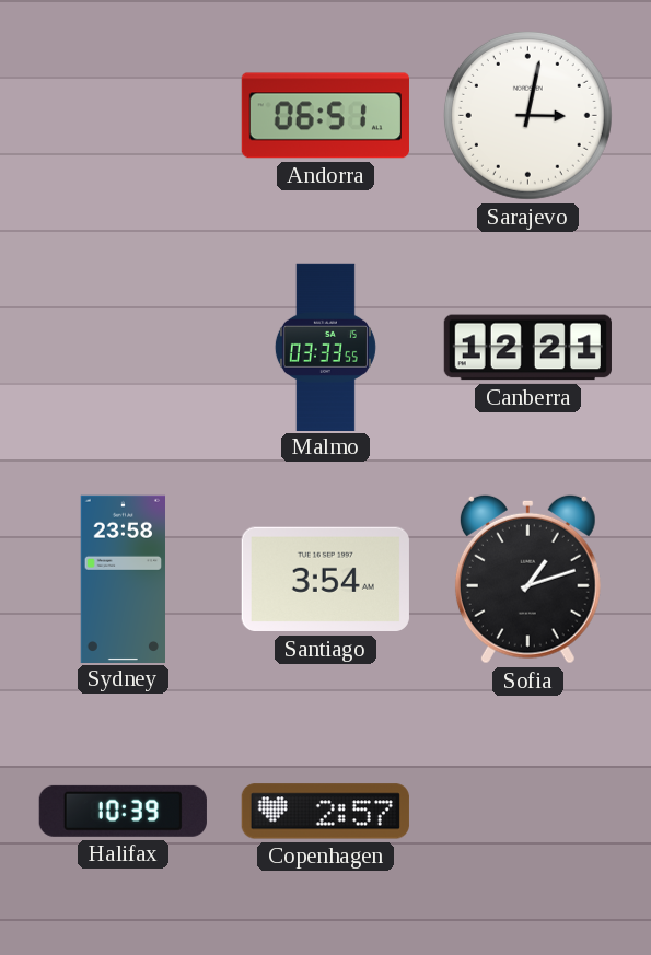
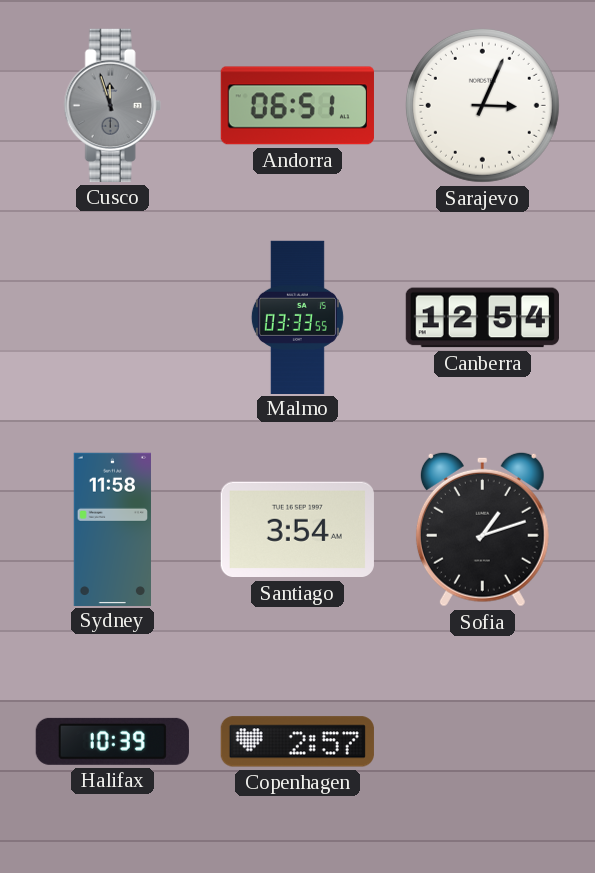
Cusco: none -> 11:57
Sarajevo: 3:02 -> 3:04
Canberra: 12:21 -> 12:54
Sydney: 23:58 -> 11:58
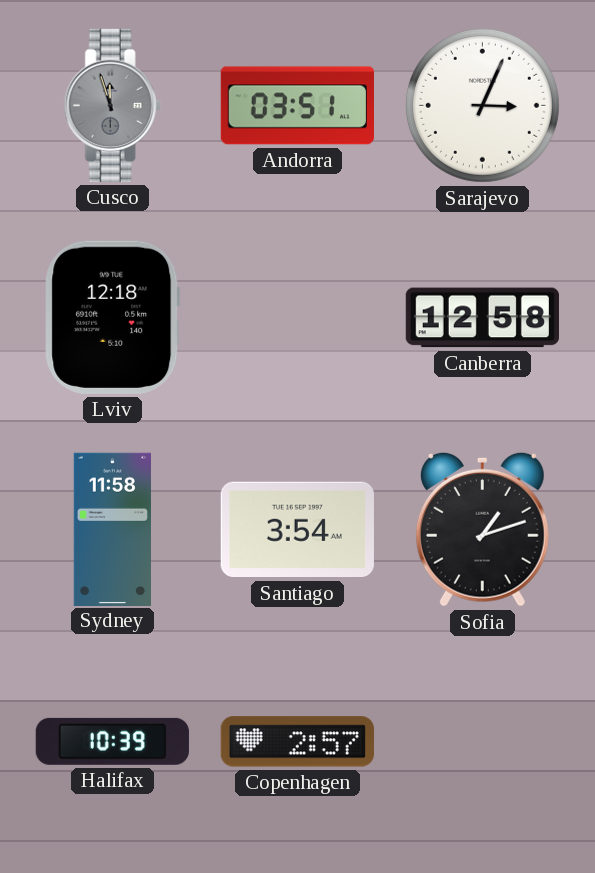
Andorra: 06:51 -> 03:51
Lviv: none -> 12:18
Malmo: 03:33 -> none
Canberra: 12:54 -> 12:58
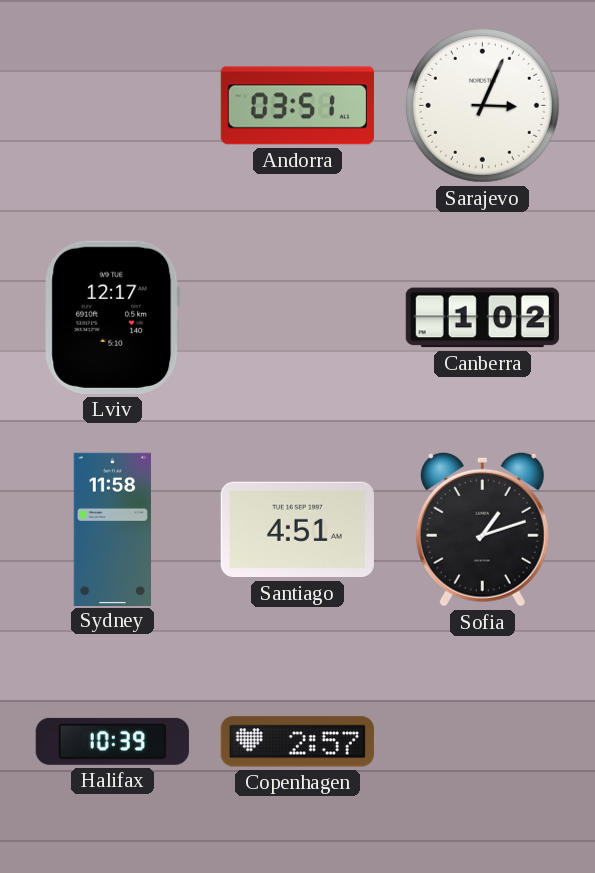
Cusco: 11:57 -> none
Lviv: 12:18 -> 12:17
Canberra: 12:58 -> 1:02
Santiago: 3:54 -> 4:51
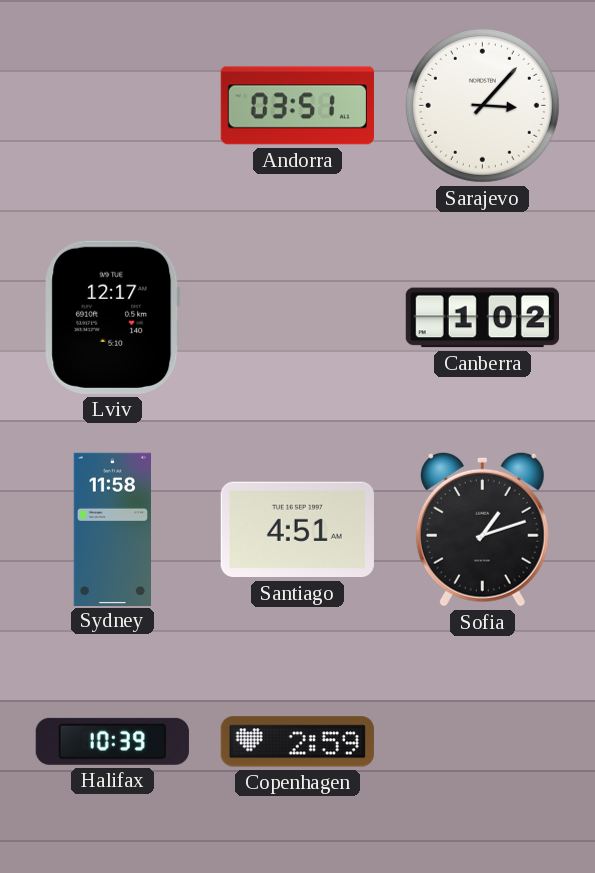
Sarajevo: 3:04 -> 3:07
Copenhagen: 2:57 -> 2:59
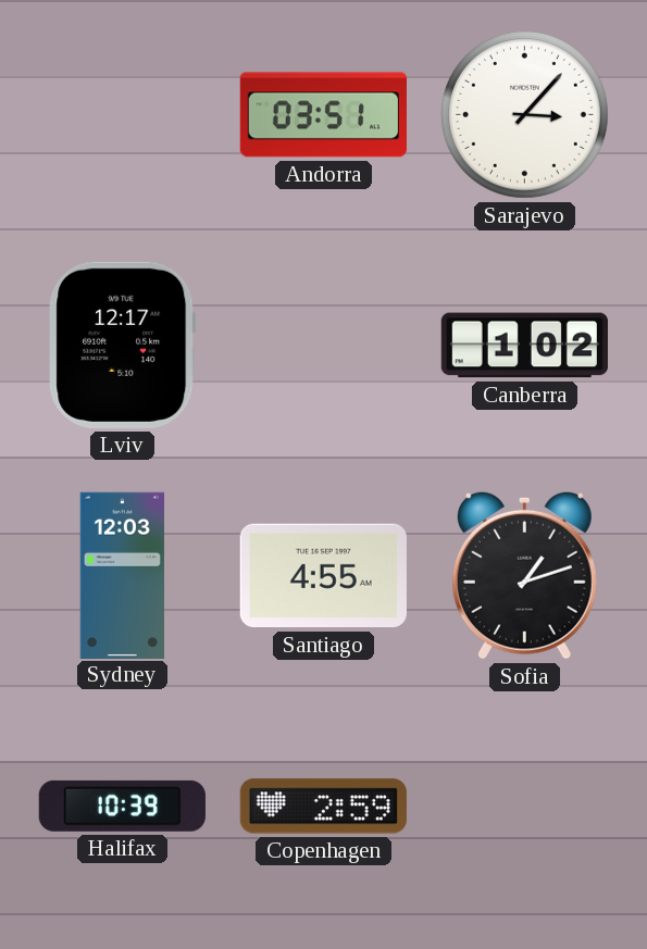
Sydney: 11:58 -> 12:03
Santiago: 4:51 -> 4:55
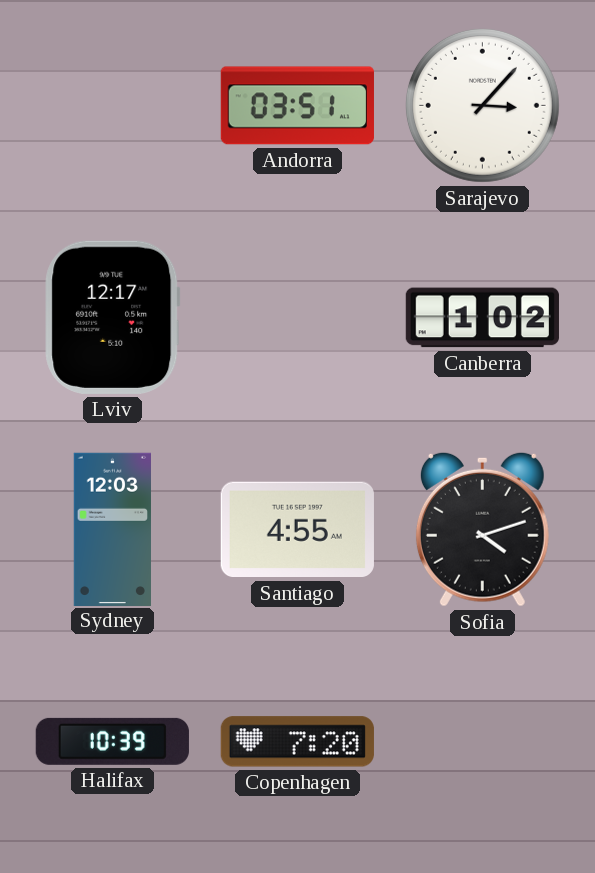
Sofia: 1:12 -> 4:12
Copenhagen: 2:59 -> 7:20
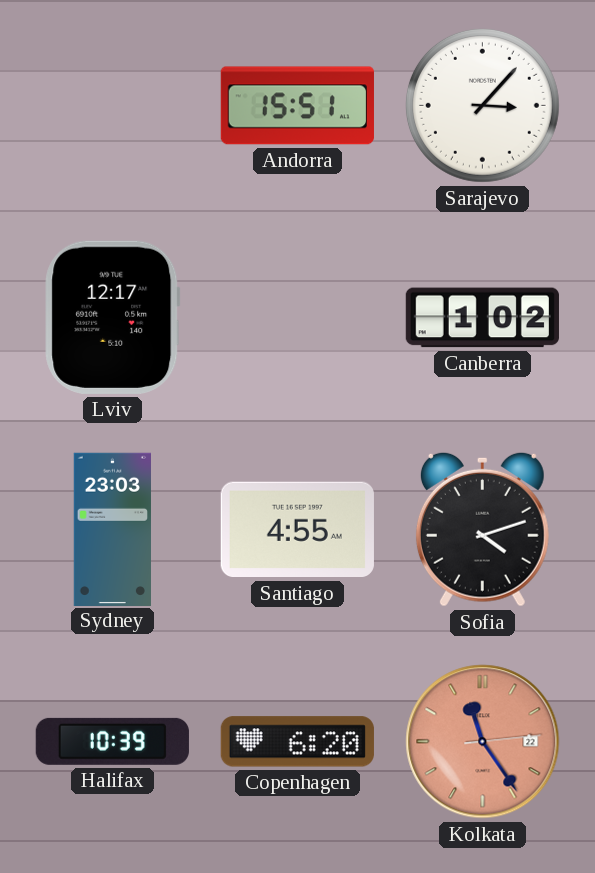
Andorra: 03:51 -> 15:51
Sydney: 12:03 -> 23:03
Copenhagen: 7:20 -> 6:20
Kolkata: none -> 11:24
